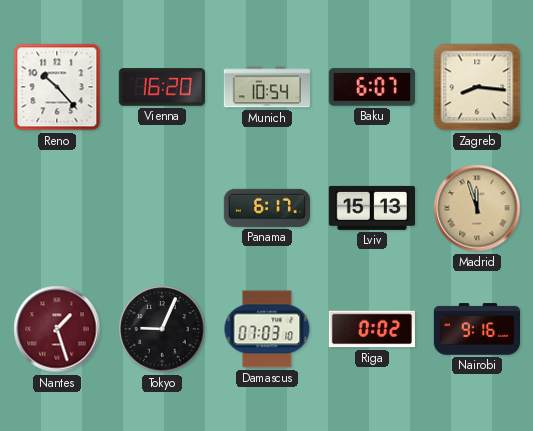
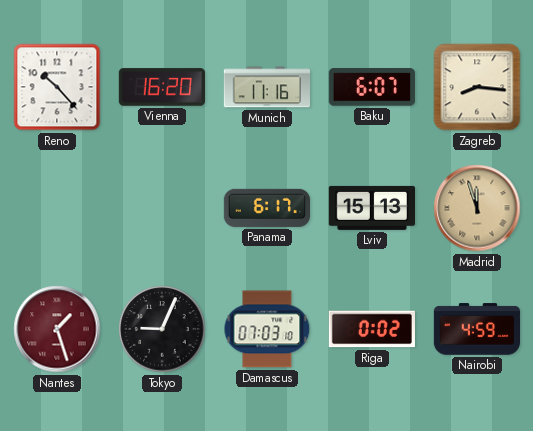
Munich: 10:54 -> 11:16
Nairobi: 9:16 -> 4:59
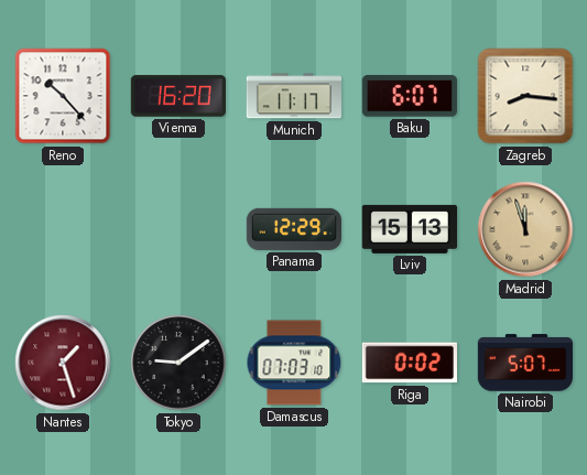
Munich: 11:16 -> 11:17
Panama: 6:17 -> 12:29
Tokyo: 9:04 -> 9:09
Nairobi: 4:59 -> 5:07
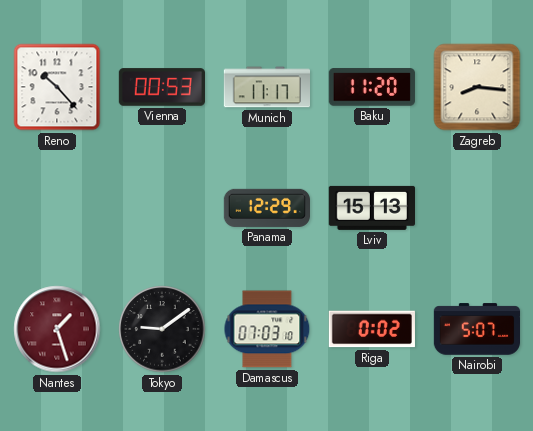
Vienna: 16:20 -> 00:53
Baku: 6:07 -> 11:20
Madrid: 11:57 -> none
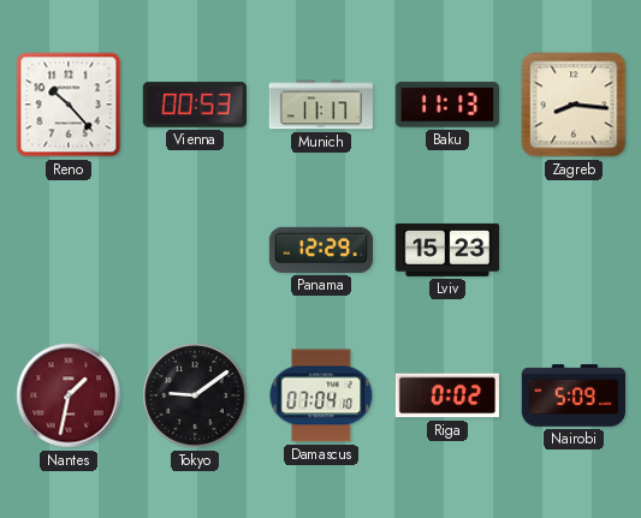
Baku: 11:20 -> 11:13
Lviv: 15:13 -> 15:23
Nantes: 1:27 -> 1:32
Damascus: 07:03 -> 07:04
Nairobi: 5:07 -> 5:09
